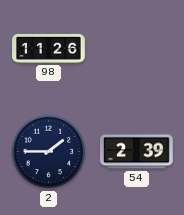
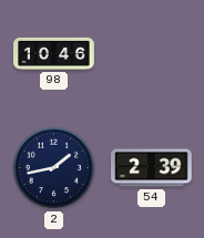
98: 11:26 -> 10:46
2: 1:45 -> 1:43
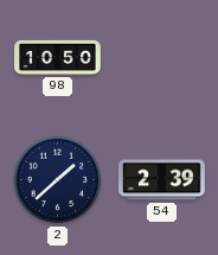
98: 10:46 -> 10:50
2: 1:43 -> 1:38
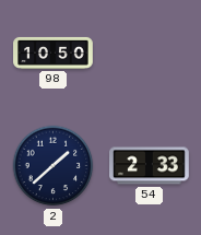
54: 2:39 -> 2:33
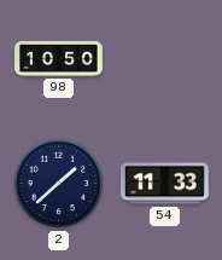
54: 2:33 -> 11:33
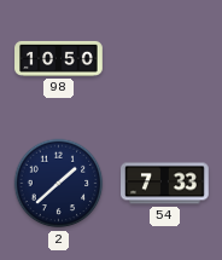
54: 11:33 -> 7:33
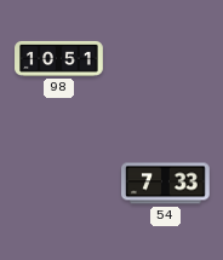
98: 10:50 -> 10:51
2: 1:38 -> none
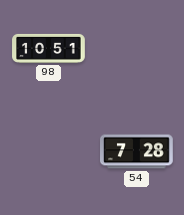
54: 7:33 -> 7:28
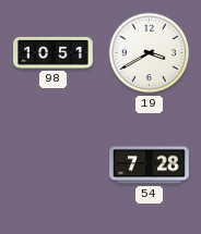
19: none -> 3:40
